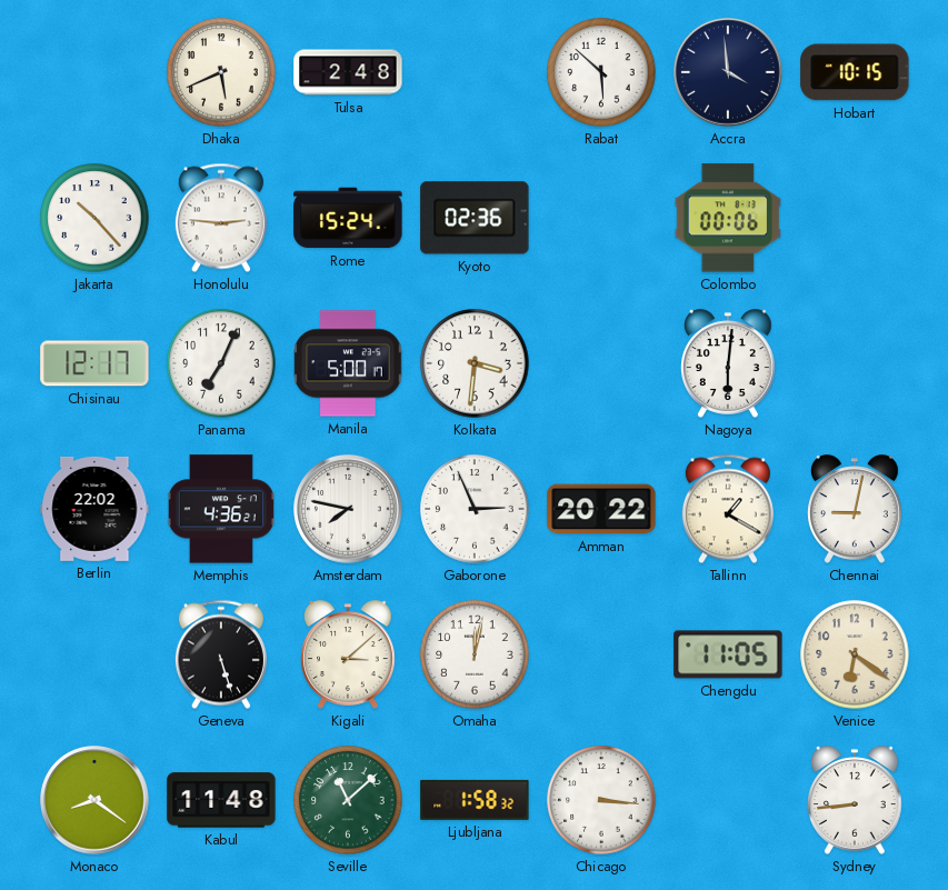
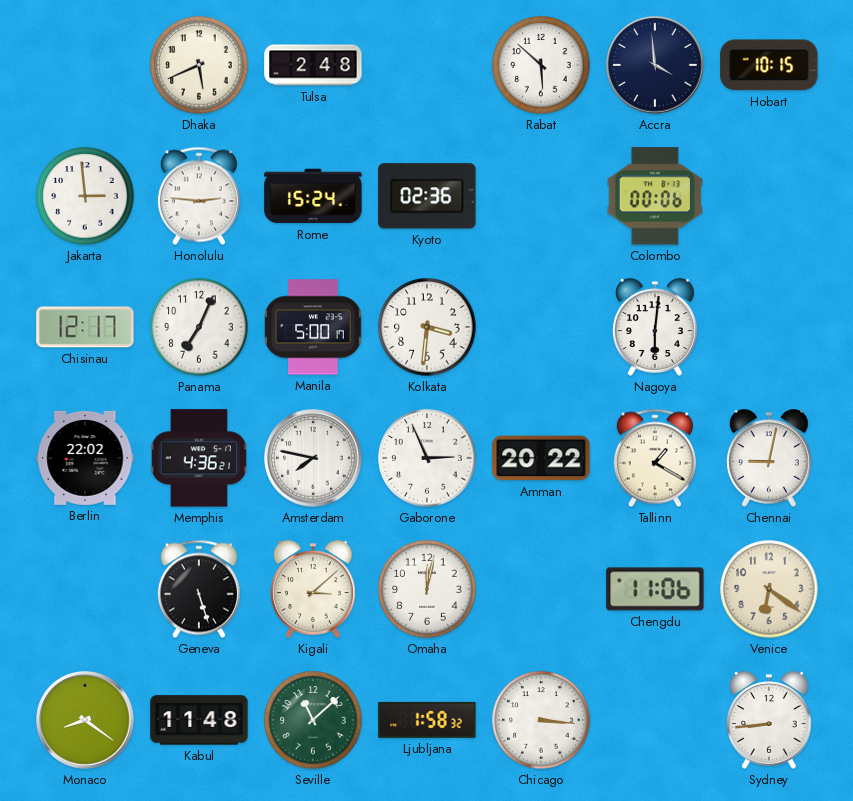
Jakarta: 10:23 -> 2:59
Chengdu: 11:05 -> 11:06
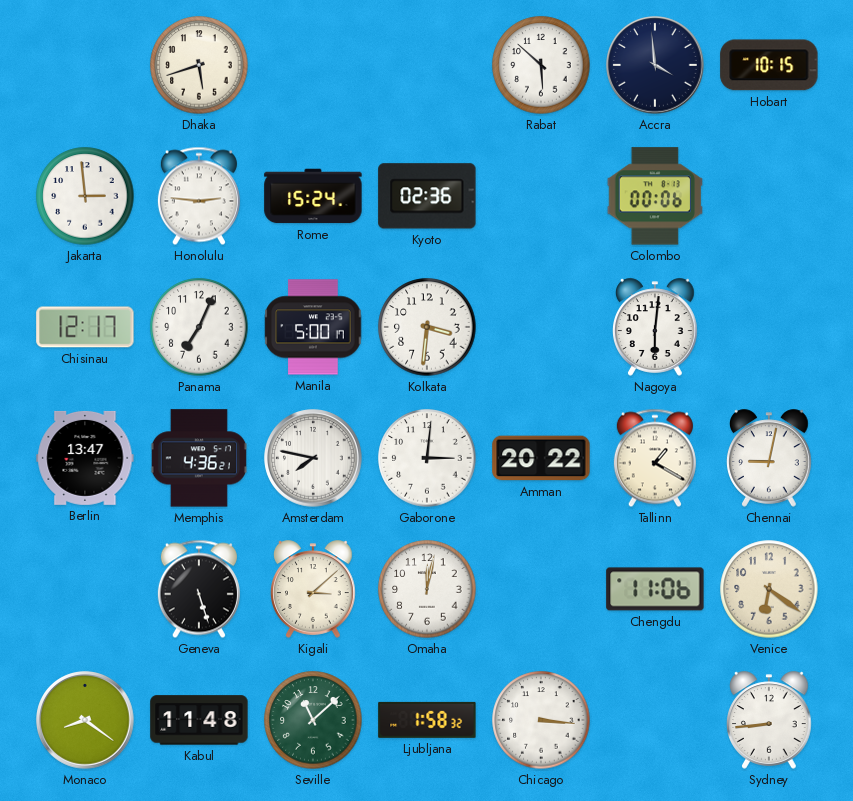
Dhaka: 5:41 -> 5:42
Tulsa: 2:48 -> none
Berlin: 22:02 -> 13:47
Gaborone: 2:56 -> 3:01
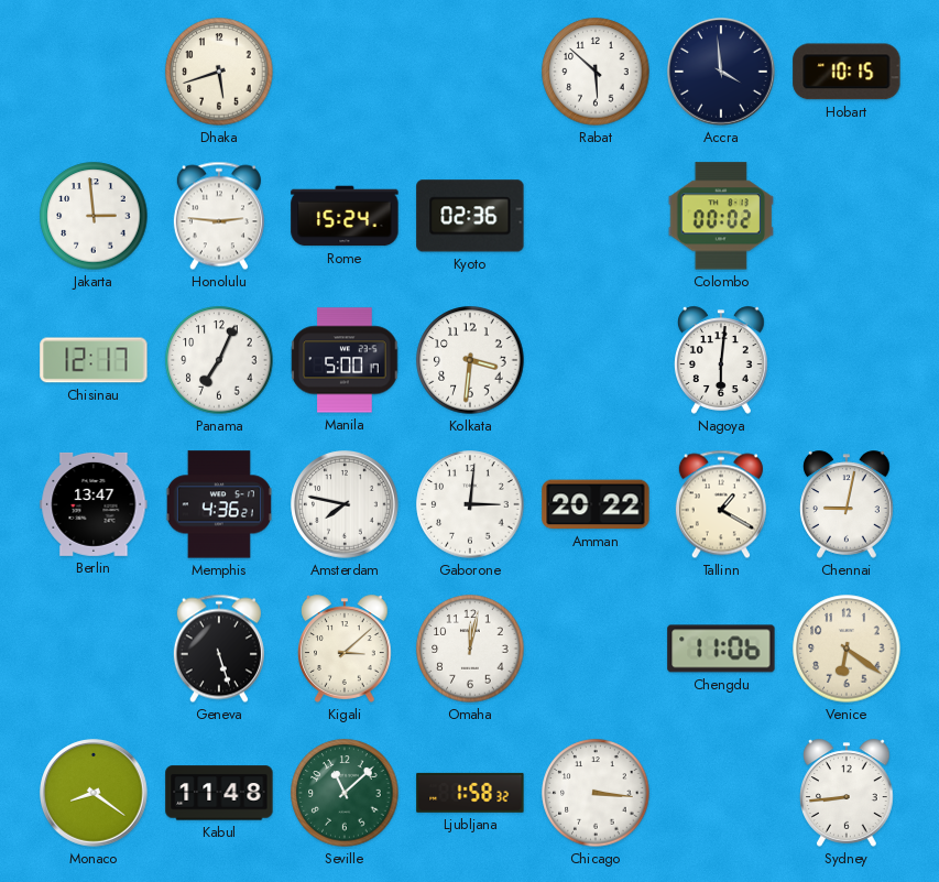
Colombo: 00:06 -> 00:02
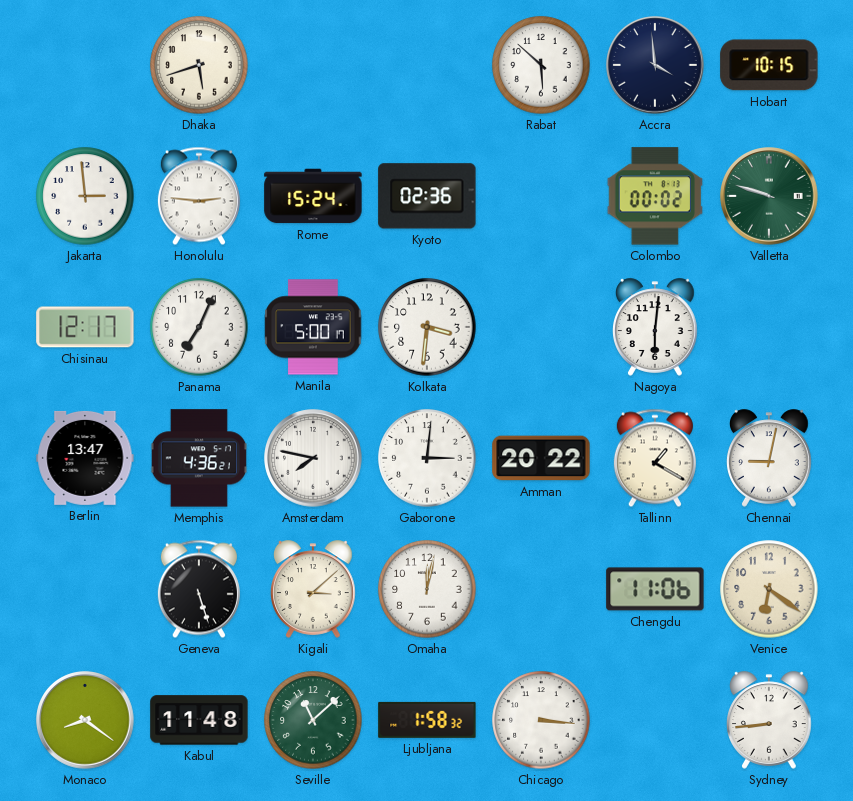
Valletta: none -> 9:48
